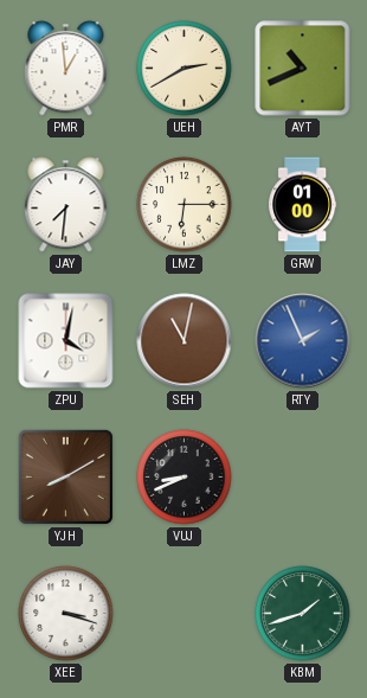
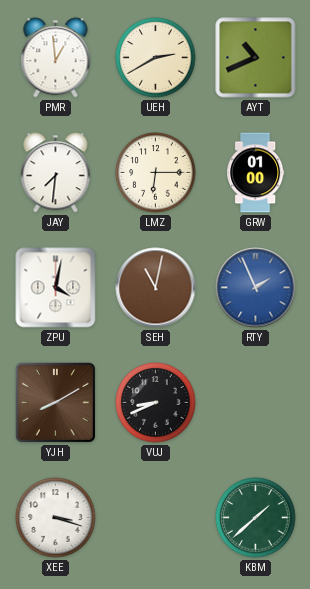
KBM: 1:42 -> 1:38
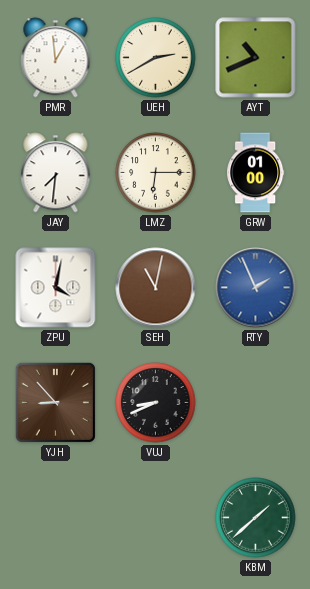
YJH: 8:10 -> 8:53
XEE: 3:18 -> none
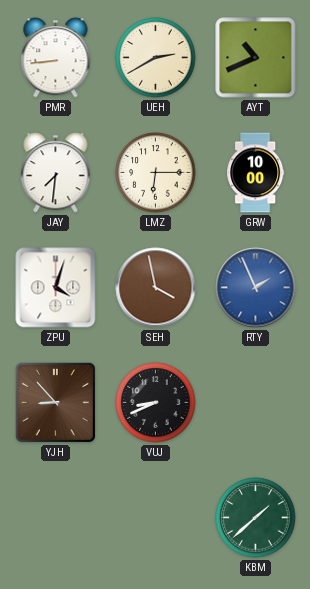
PMR: 12:59 -> 8:44
GRW: 01:00 -> 10:00
ZPU: 4:02 -> 4:03
SEH: 11:02 -> 3:58
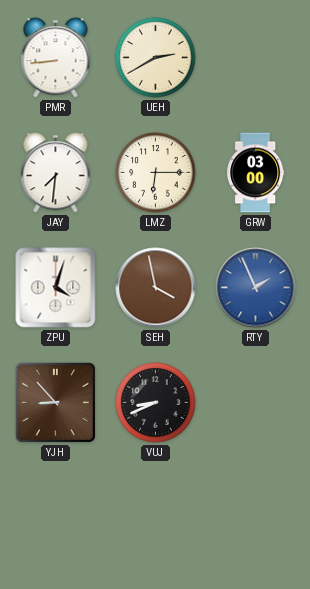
AYT: 10:41 -> none
GRW: 10:00 -> 03:00
KBM: 1:38 -> none
